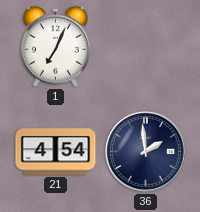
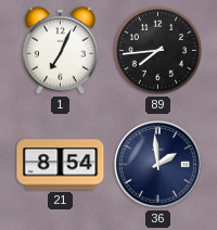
89: none -> 7:44
21: 4:54 -> 8:54
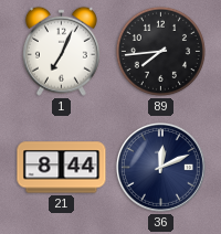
21: 8:54 -> 8:44
36: 1:59 -> 12:11
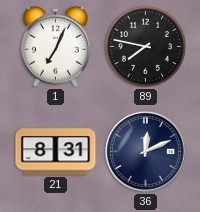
89: 7:44 -> 7:47
21: 8:44 -> 8:31
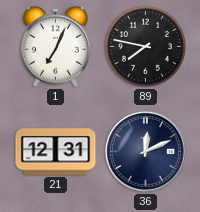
21: 8:31 -> 12:31
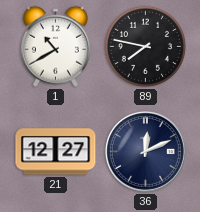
1: 7:04 -> 10:40
21: 12:31 -> 12:27
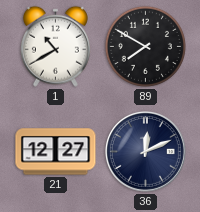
89: 7:47 -> 7:50
